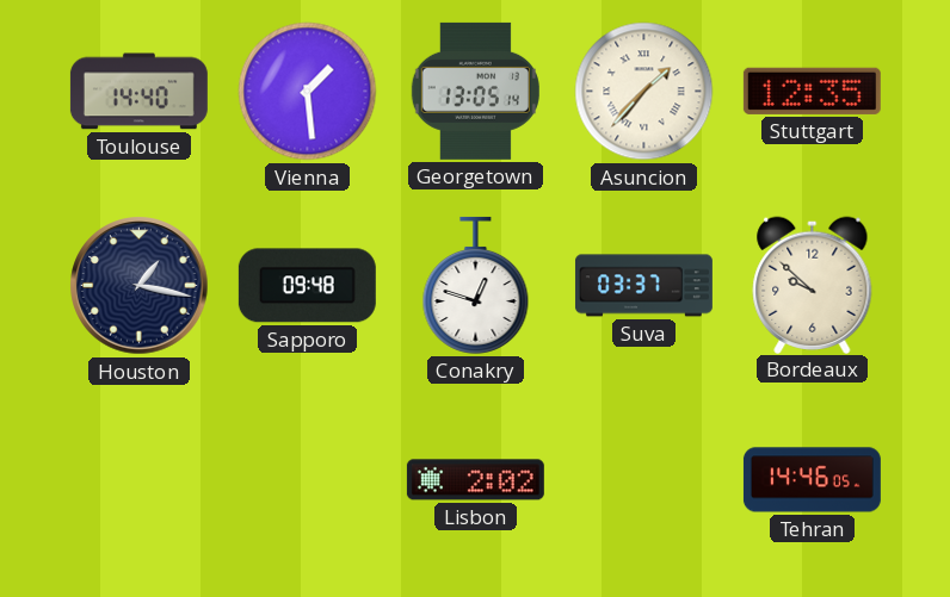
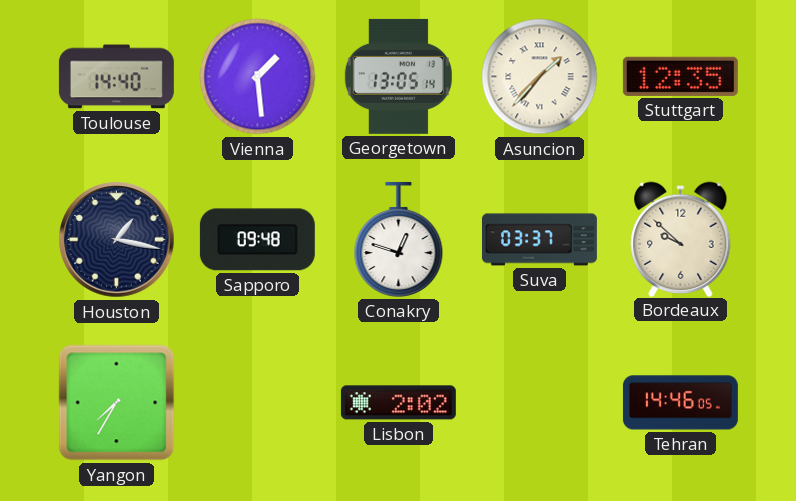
Yangon: none -> 7:35
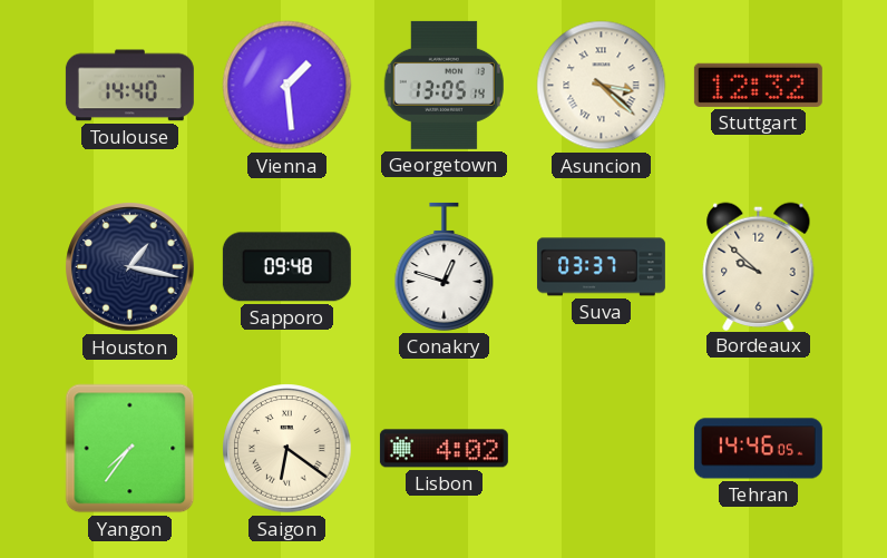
Asuncion: 1:37 -> 3:22
Stuttgart: 12:35 -> 12:32
Yangon: 7:35 -> 7:36
Saigon: none -> 6:21
Lisbon: 2:02 -> 4:02
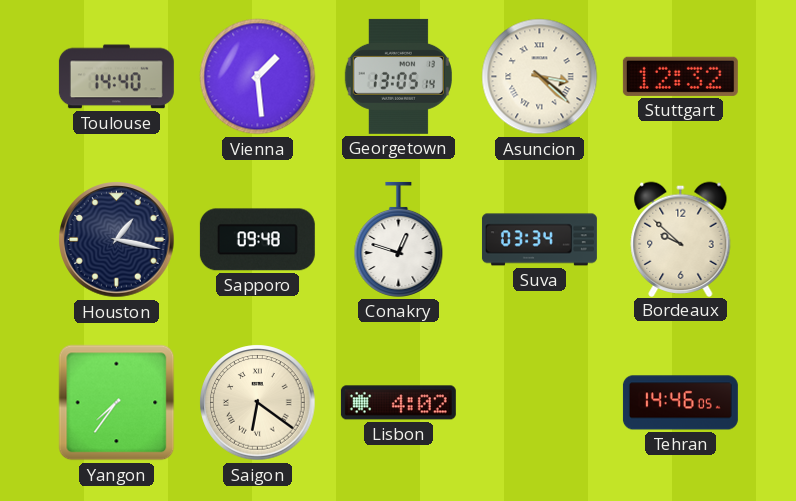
Suva: 03:37 -> 03:34
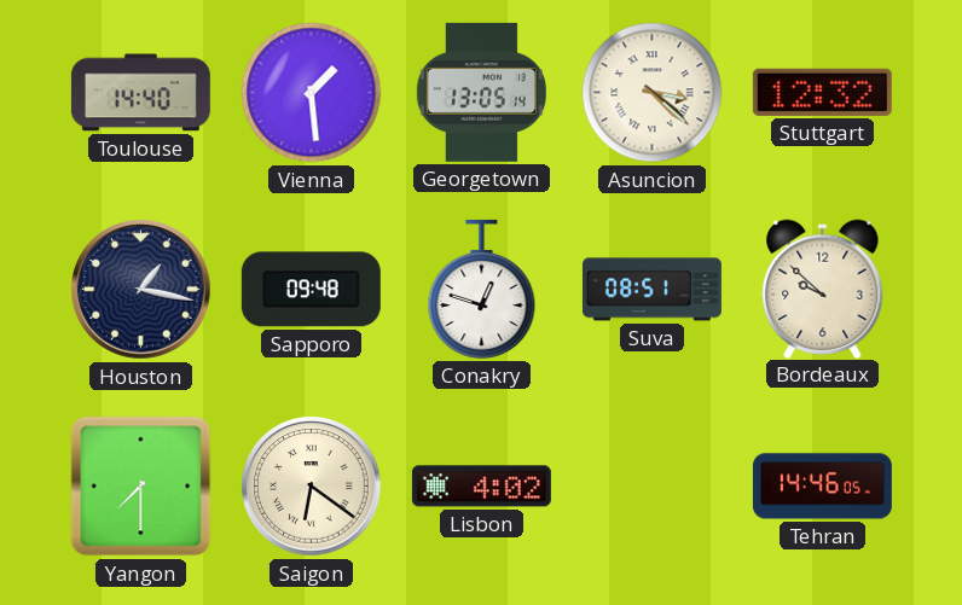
Suva: 03:34 -> 08:51
Yangon: 7:36 -> 7:30
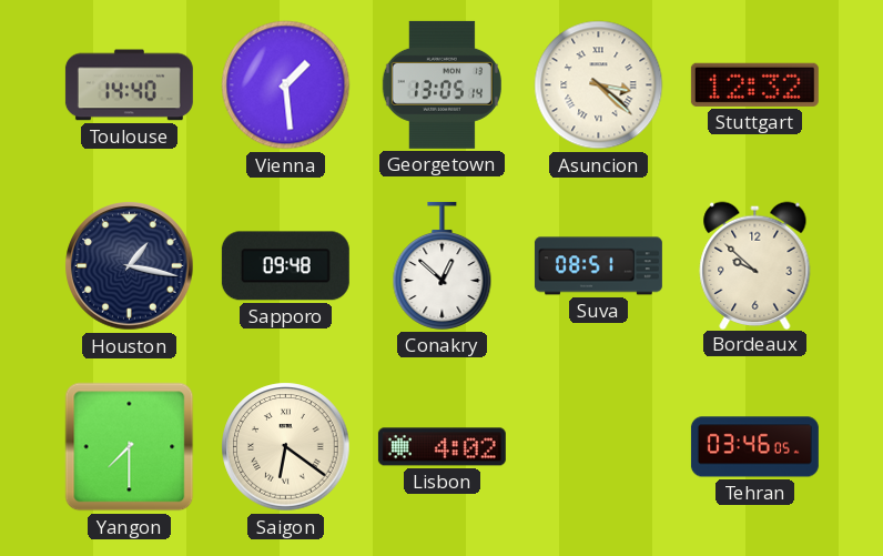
Conakry: 12:48 -> 12:52
Tehran: 14:46 -> 03:46
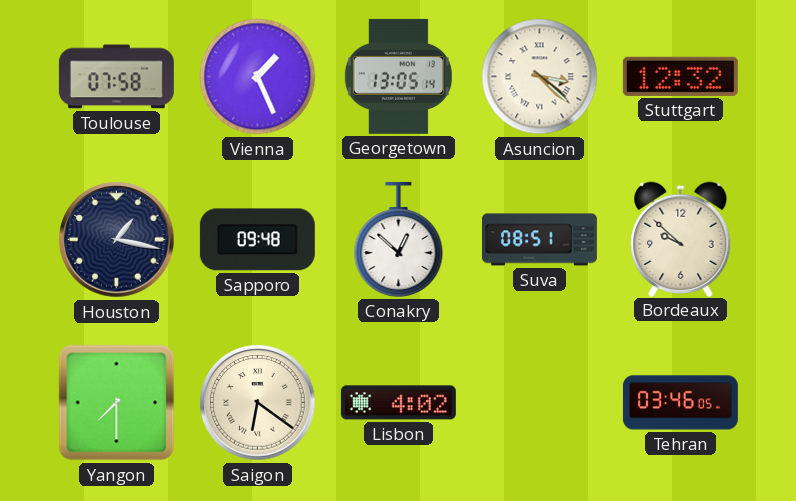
Toulouse: 14:40 -> 07:58
Vienna: 1:29 -> 1:26
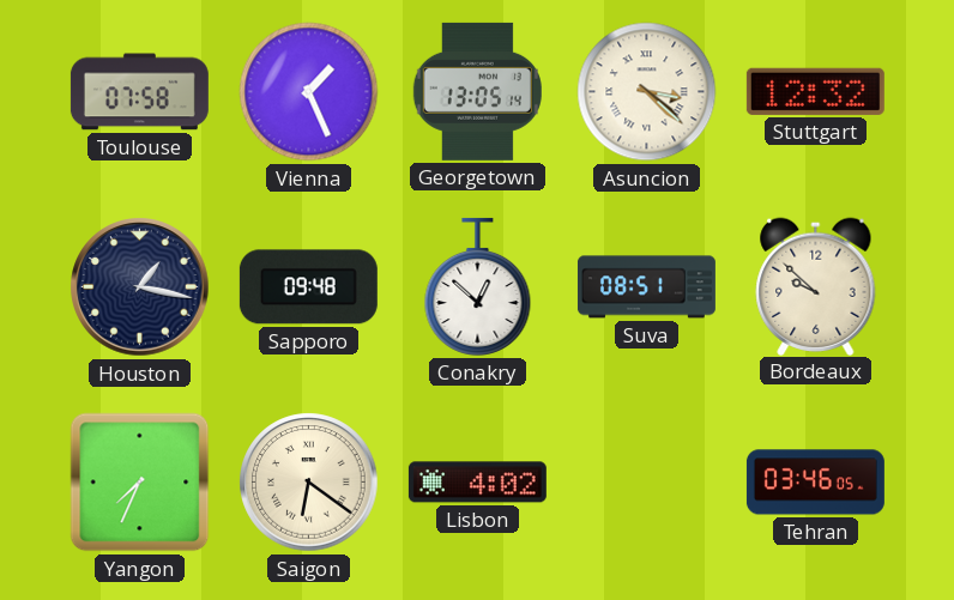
Yangon: 7:30 -> 7:34
